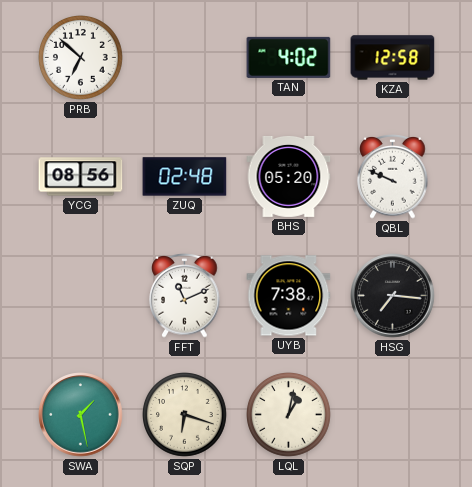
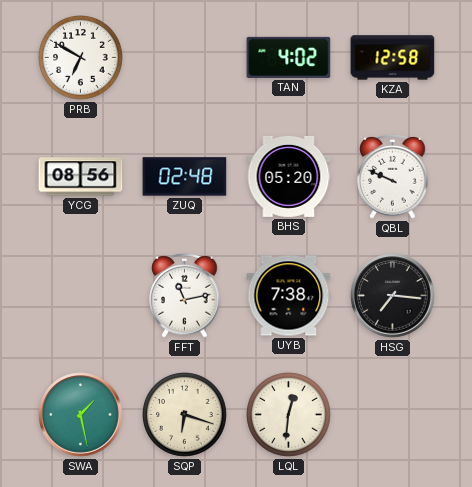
PRB: 6:52 -> 6:50
FFT: 11:11 -> 11:13
LQL: 1:02 -> 12:31
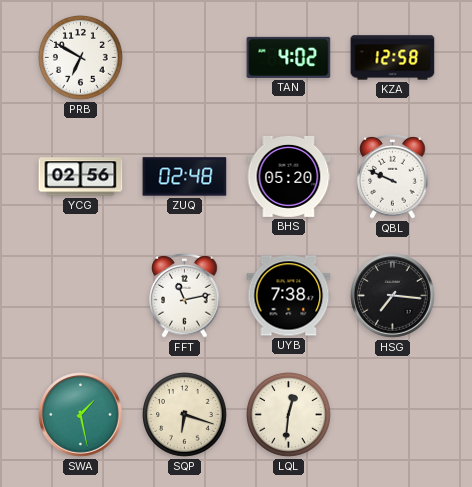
YCG: 08:56 -> 02:56
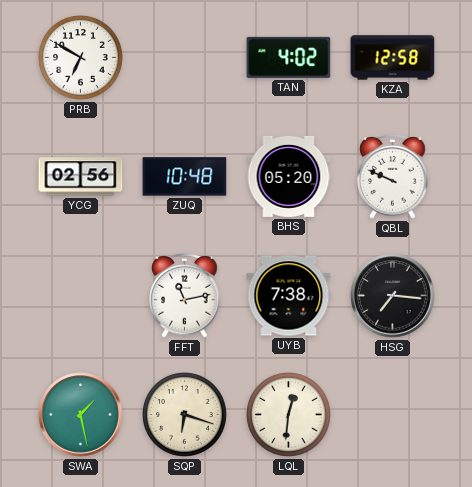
ZUQ: 02:48 -> 10:48
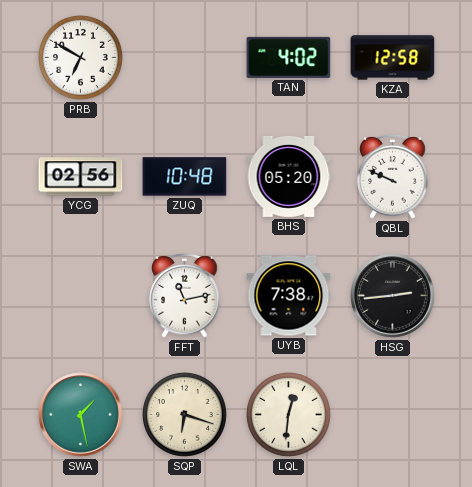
HSG: 7:16 -> 2:44
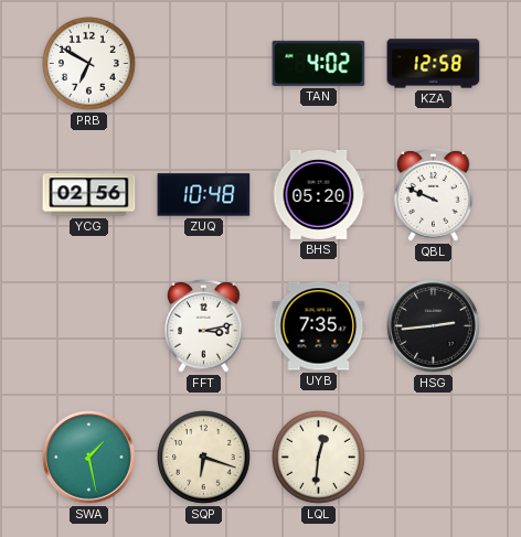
FFT: 11:13 -> 3:13
UYB: 7:38 -> 7:35
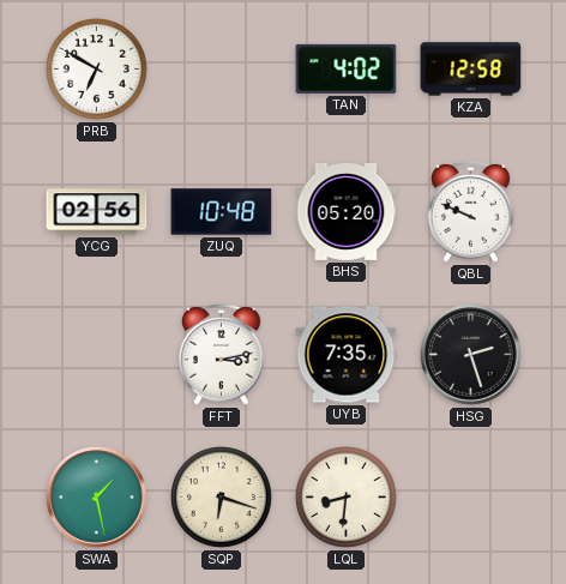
HSG: 2:44 -> 2:27
LQL: 12:31 -> 8:31
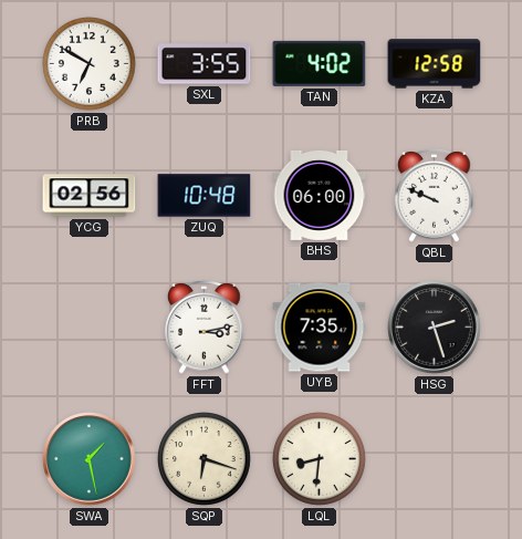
SXL: none -> 3:55
BHS: 05:20 -> 06:00
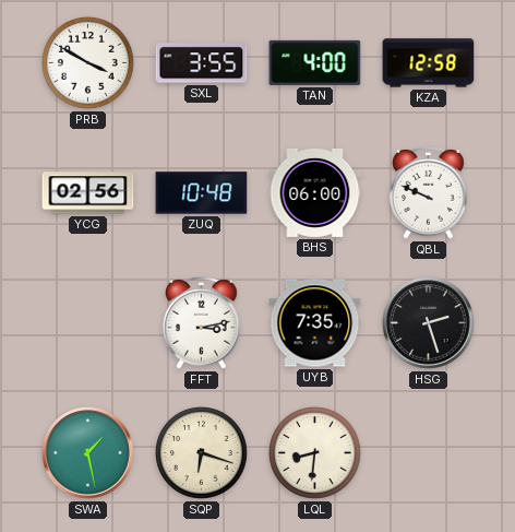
PRB: 6:50 -> 3:50
TAN: 4:02 -> 4:00
